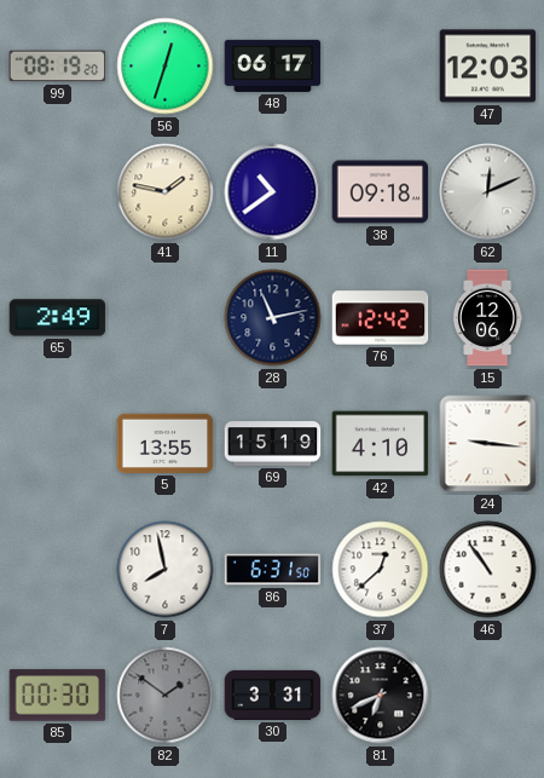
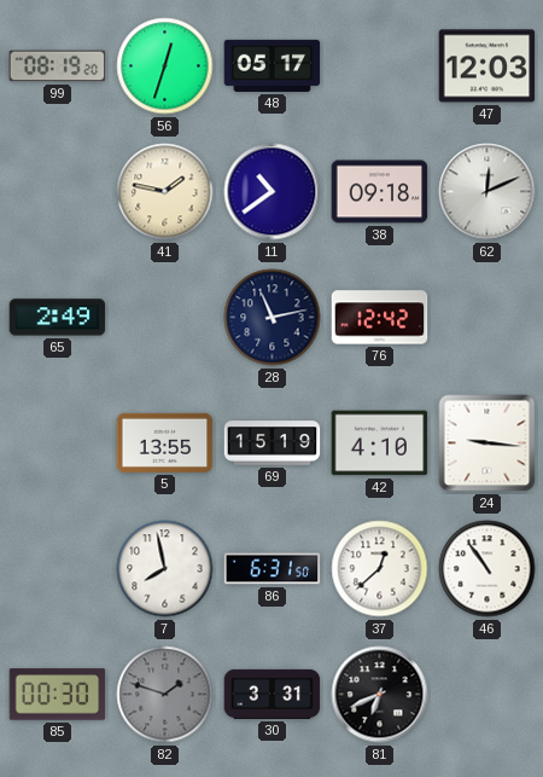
48: 06:17 -> 05:17
15: 12:06 -> none
82: 1:51 -> 1:48
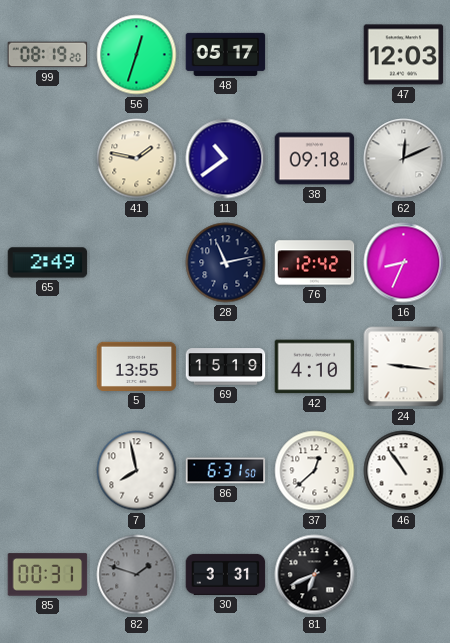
16: none -> 8:34
85: 00:30 -> 00:31
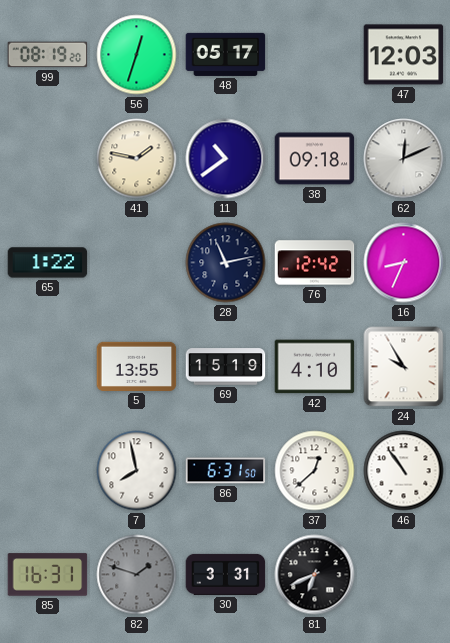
65: 2:49 -> 1:22
24: 9:16 -> 9:55
85: 00:31 -> 16:31
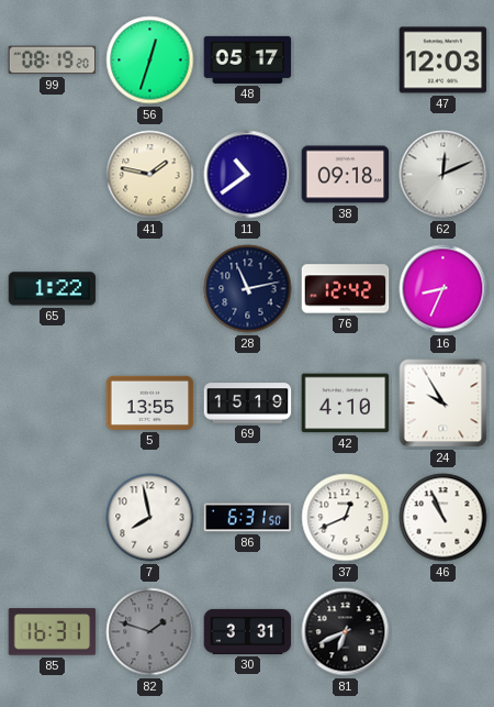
37: 12:38 -> 12:41
46: 10:54 -> 10:56
